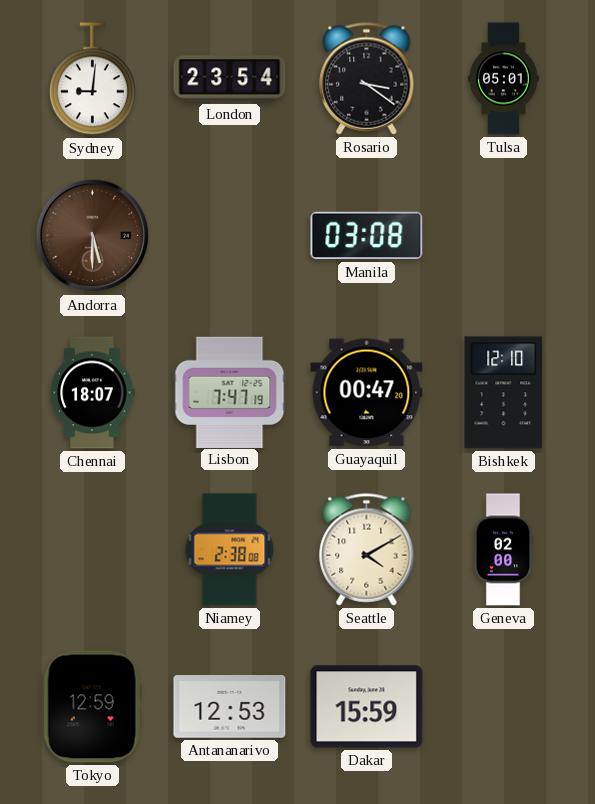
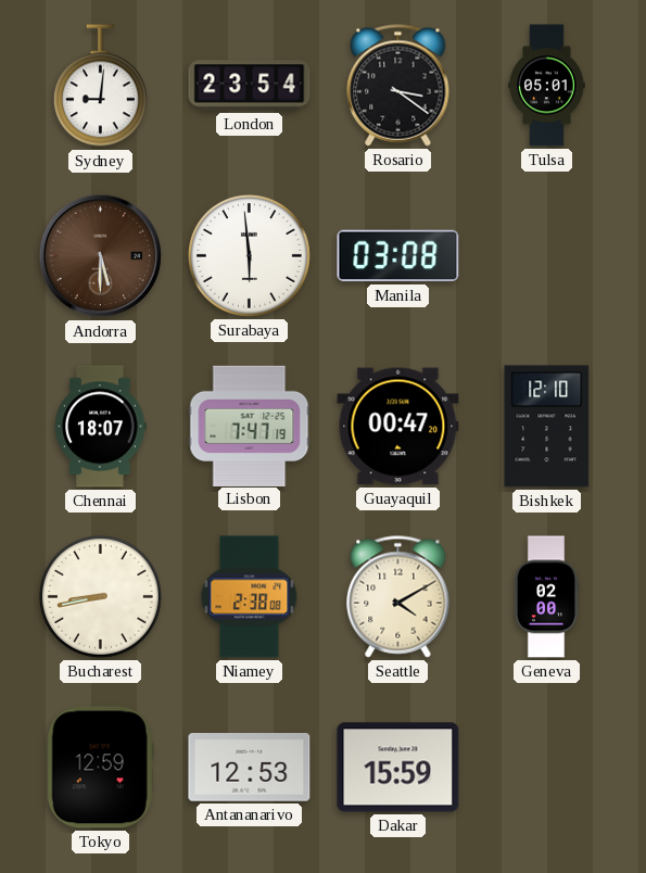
Surabaya: none -> 5:59
Bucharest: none -> 8:43
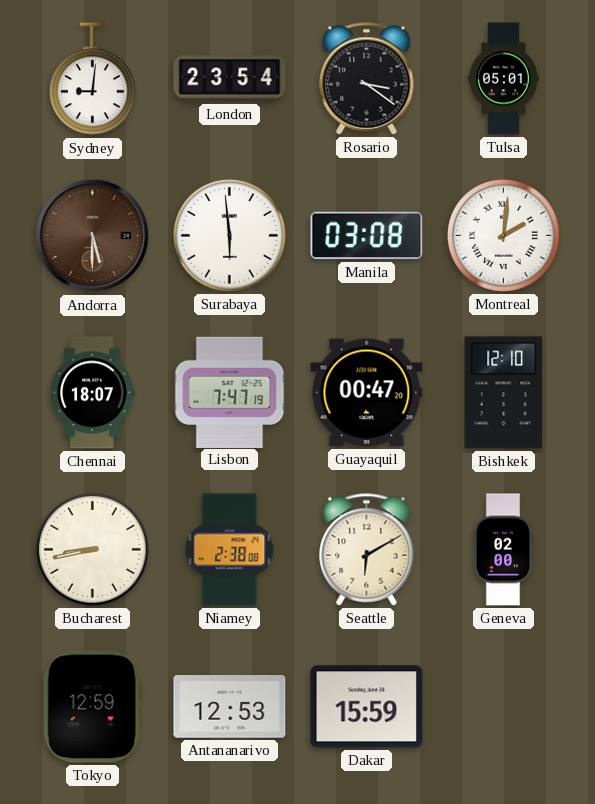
Montreal: none -> 2:01
Seattle: 4:10 -> 6:10
